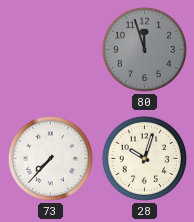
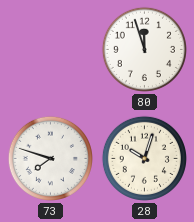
80 dial: grey -> white
73: 7:37 -> 7:48
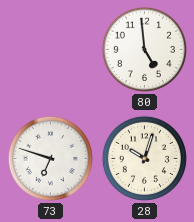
80: 11:57 -> 4:59
73: 7:48 -> 6:48
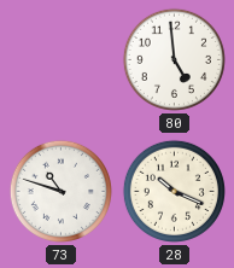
73: 6:48 -> 10:48
28: 10:03 -> 10:19
